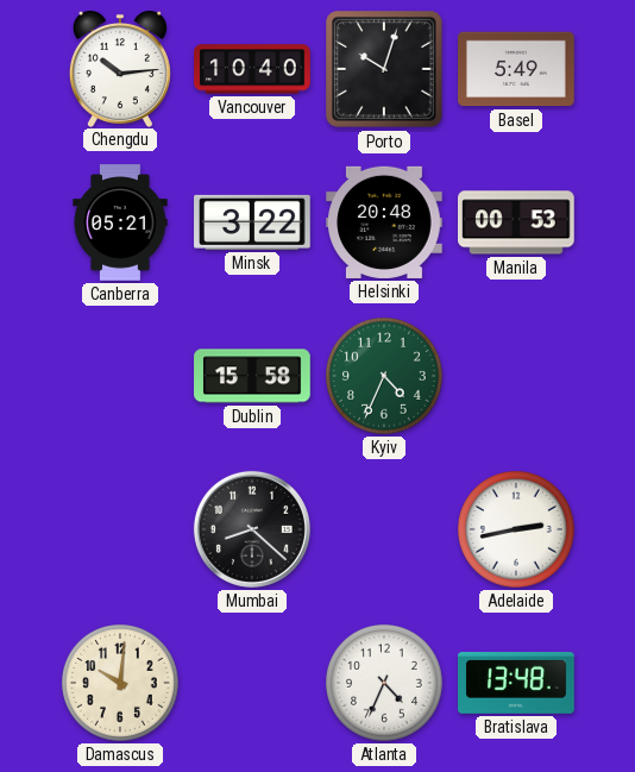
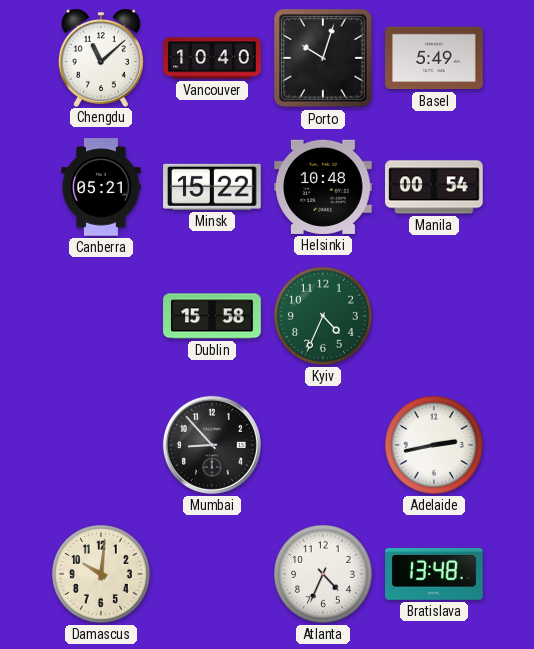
Chengdu: 10:14 -> 11:08
Minsk: 3:22 -> 15:22
Helsinki: 20:48 -> 10:48
Manila: 00:53 -> 00:54
Mumbai: 8:22 -> 8:53
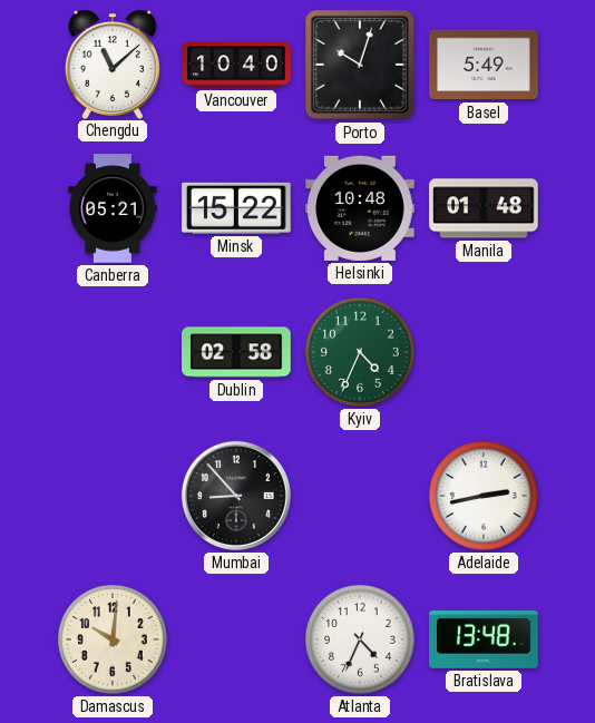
Manila: 00:54 -> 01:48
Dublin: 15:58 -> 02:58
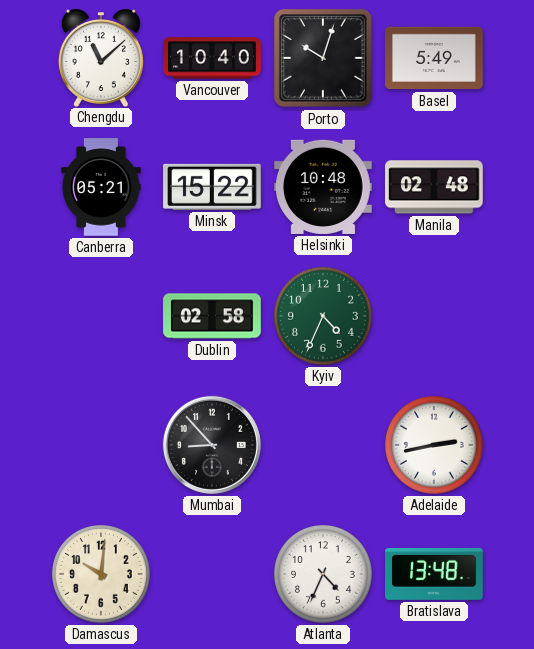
Manila: 01:48 -> 02:48
